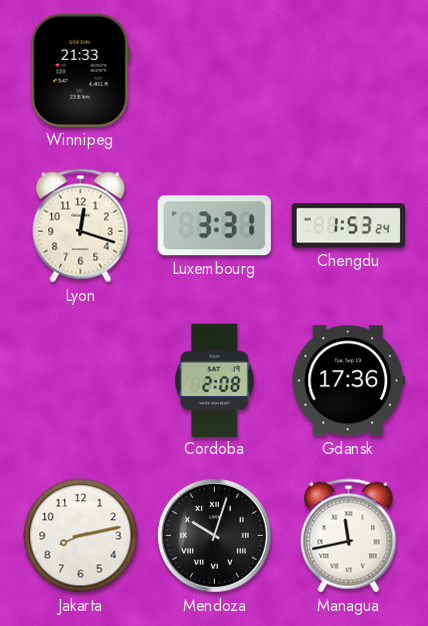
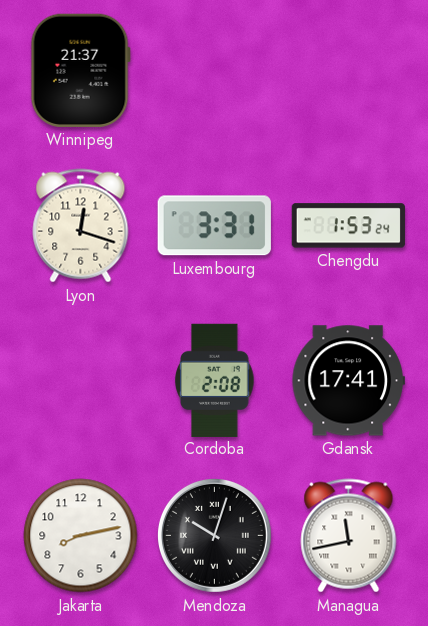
Winnipeg: 21:33 -> 21:37
Gdansk: 17:36 -> 17:41
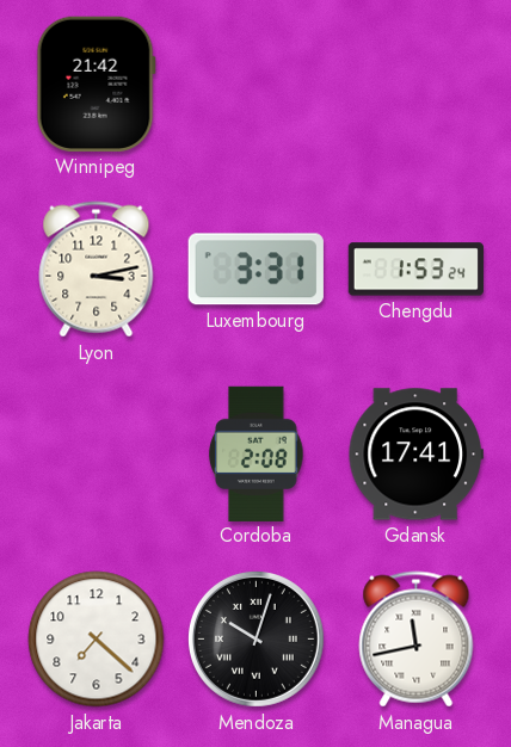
Winnipeg: 21:37 -> 21:42
Lyon: 12:18 -> 3:13
Jakarta: 8:13 -> 7:22
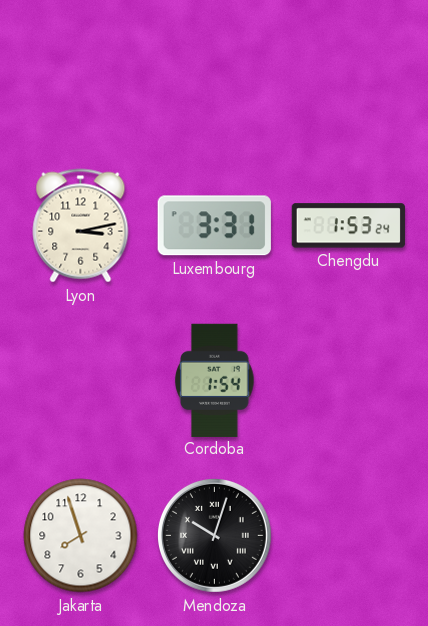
Winnipeg: 21:42 -> none
Cordoba: 2:08 -> 1:54
Gdansk: 17:41 -> none
Jakarta: 7:22 -> 7:57
Managua: 11:43 -> none
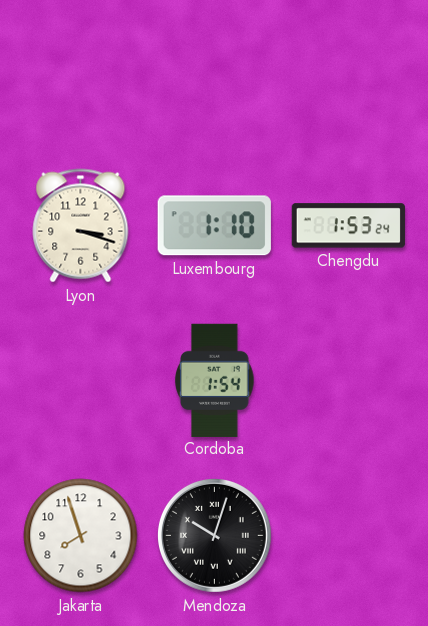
Lyon: 3:13 -> 3:18
Luxembourg: 3:31 -> 1:10
